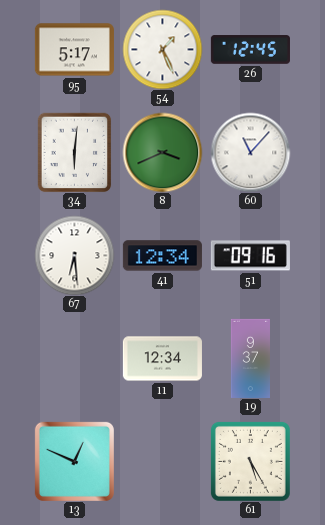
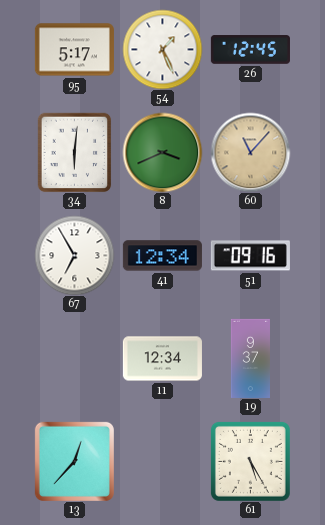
60 dial: white -> champagne
67: 6:29 -> 6:55
13: 12:49 -> 12:37
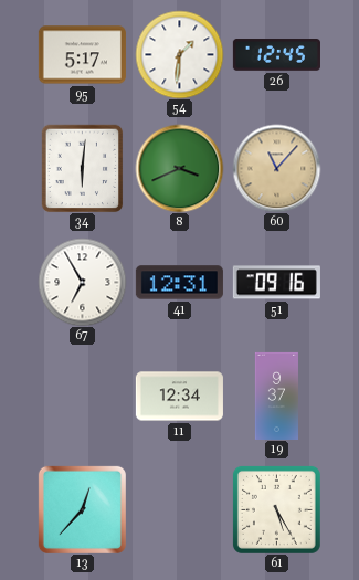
54: 1:26 -> 1:31
41: 12:34 -> 12:31
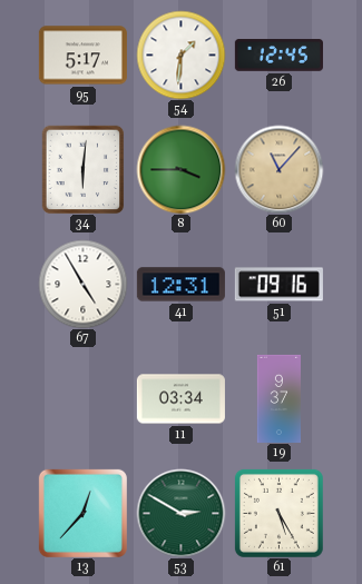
8: 3:41 -> 3:45
67: 6:55 -> 4:55
11: 12:34 -> 03:34
53: none -> 2:50
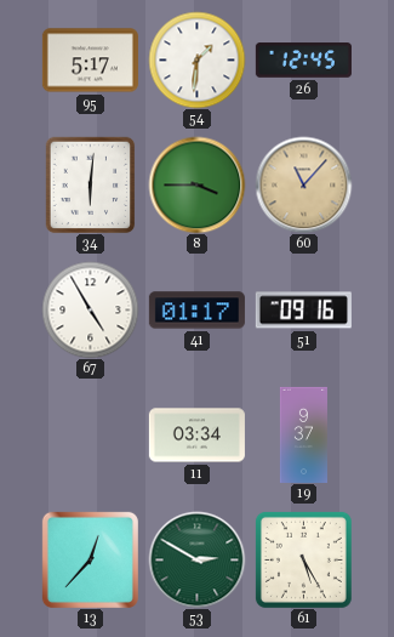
41: 12:31 -> 01:17
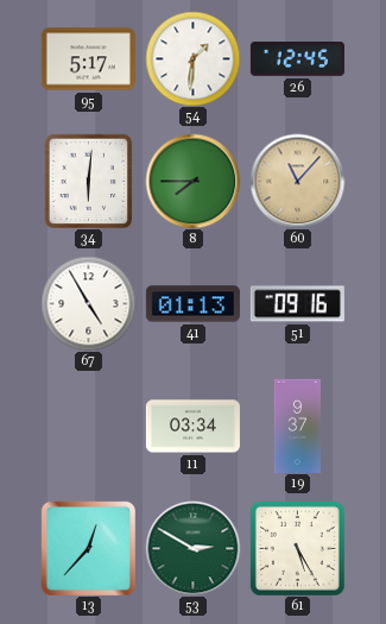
8: 3:45 -> 7:45
41: 01:17 -> 01:13
